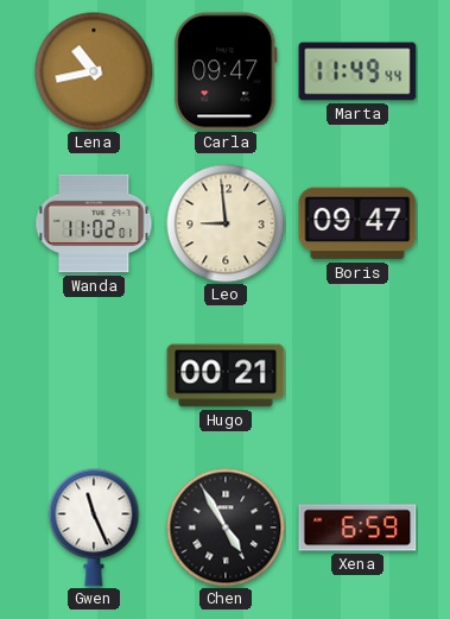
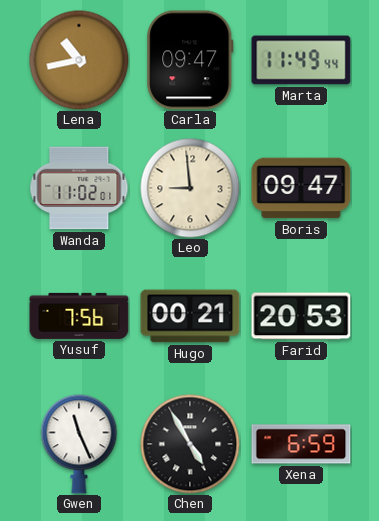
Yusuf: none -> 7:56
Farid: none -> 20:53
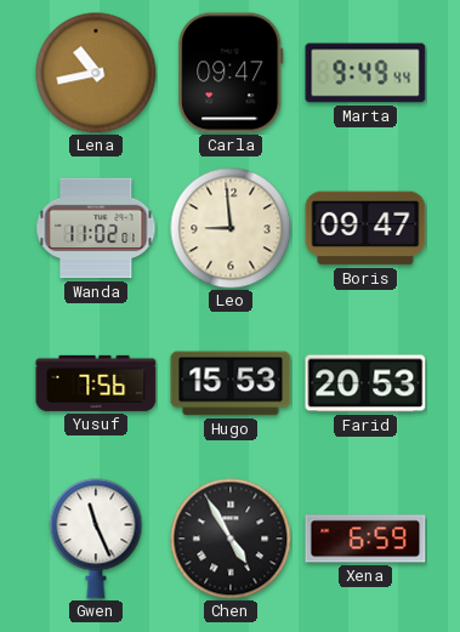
Marta: 11:49 -> 9:49
Hugo: 00:21 -> 15:53
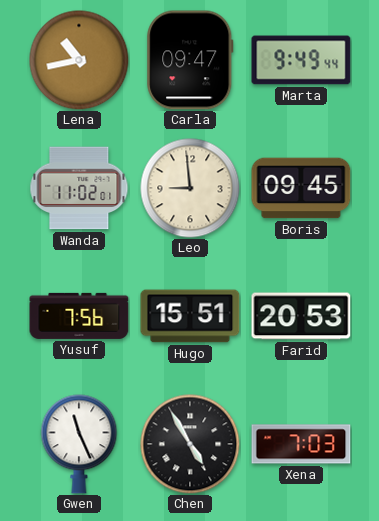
Boris: 09:47 -> 09:45
Hugo: 15:53 -> 15:51
Xena: 6:59 -> 7:03
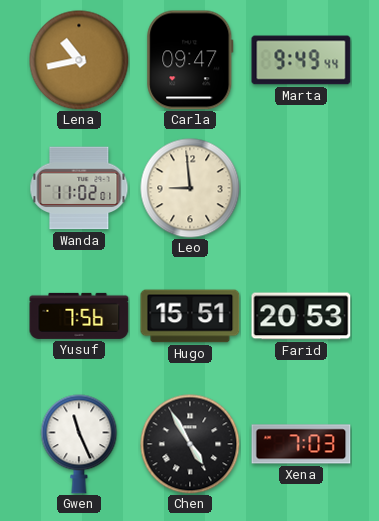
Boris: 09:45 -> none
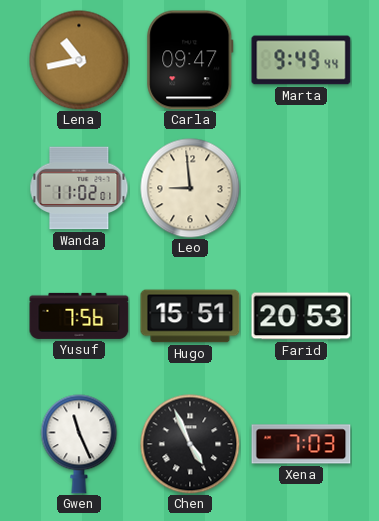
Chen: 4:55 -> 4:56
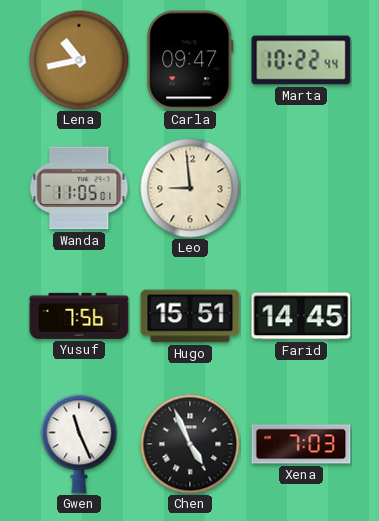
Marta: 9:49 -> 10:22
Wanda: 11:02 -> 11:05
Farid: 20:53 -> 14:45
